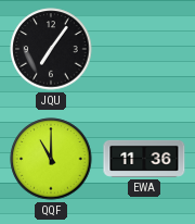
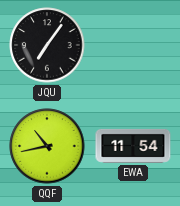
QQF: 11:00 -> 10:43
EWA: 11:36 -> 11:54
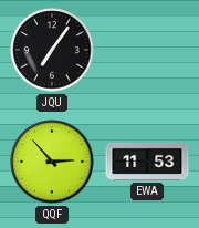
QQF: 10:43 -> 2:53
EWA: 11:54 -> 11:53
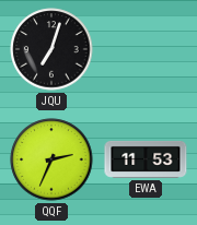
JQU: 7:06 -> 7:03
QQF: 2:53 -> 2:34
